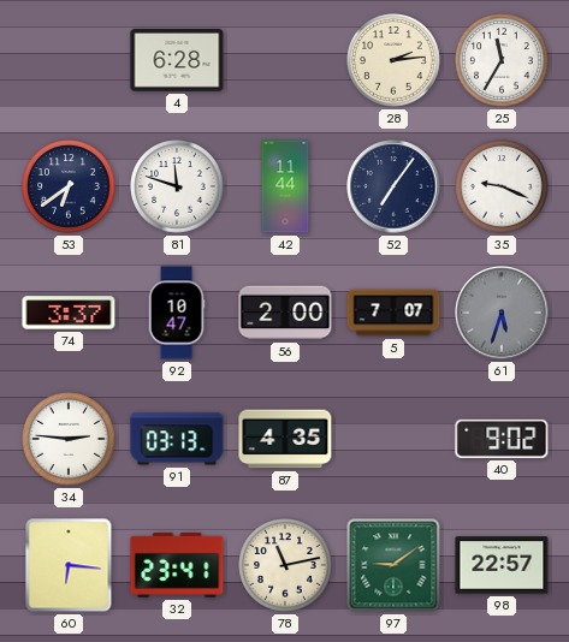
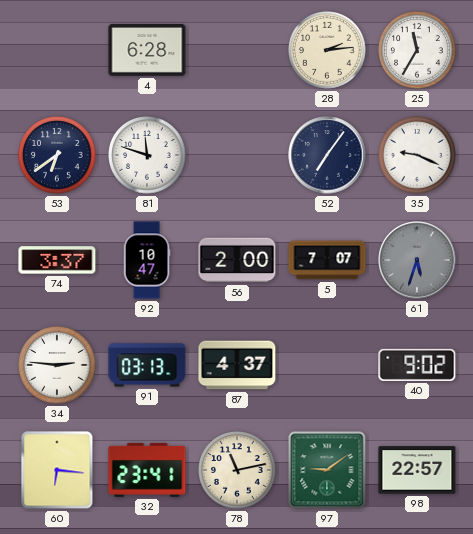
42: 11:44 -> none
87: 4:35 -> 4:37
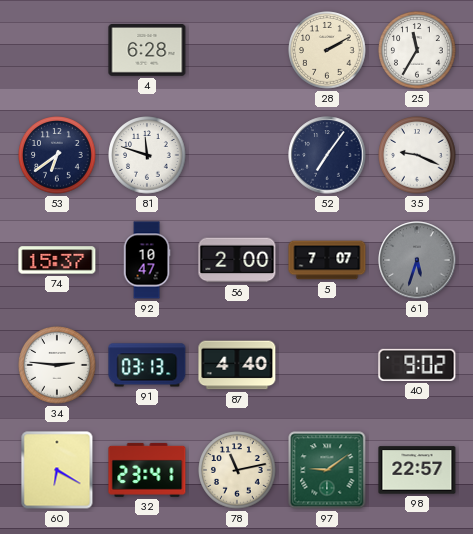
28: 2:14 -> 2:10
74: 3:37 -> 15:37
87: 4:37 -> 4:40
60: 6:16 -> 6:20
